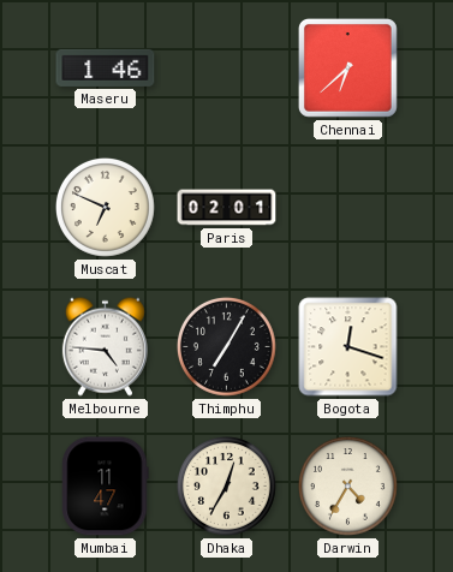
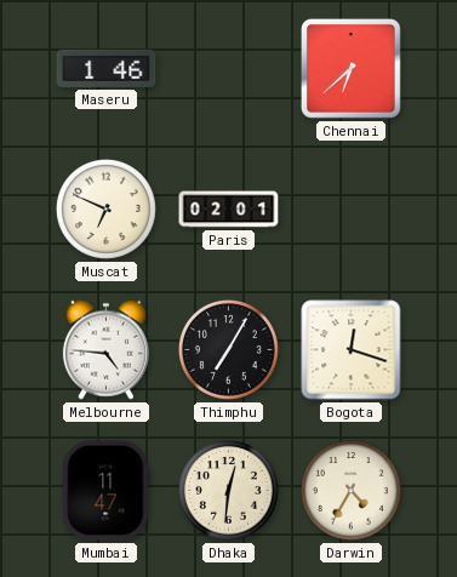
Dhaka: 12:35 -> 12:31
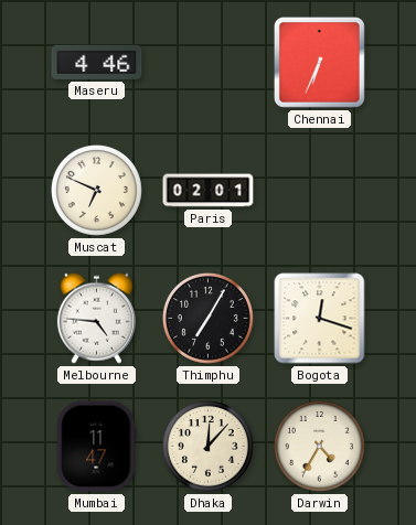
Maseru: 1:46 -> 4:46
Chennai: 6:38 -> 6:34
Dhaka: 12:31 -> 12:07
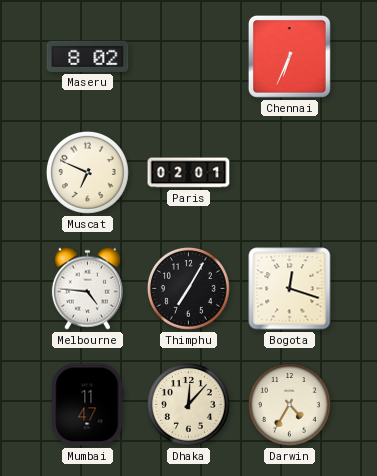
Maseru: 4:46 -> 8:02
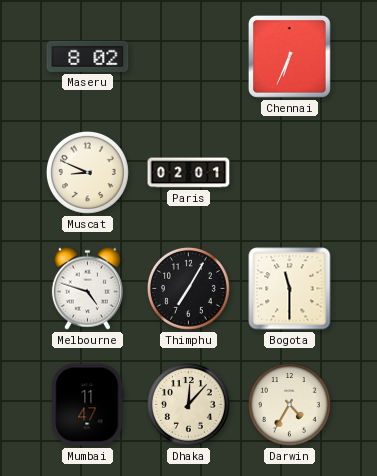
Muscat: 6:49 -> 8:49
Melbourne: 4:46 -> 4:48
Bogota: 12:18 -> 11:30
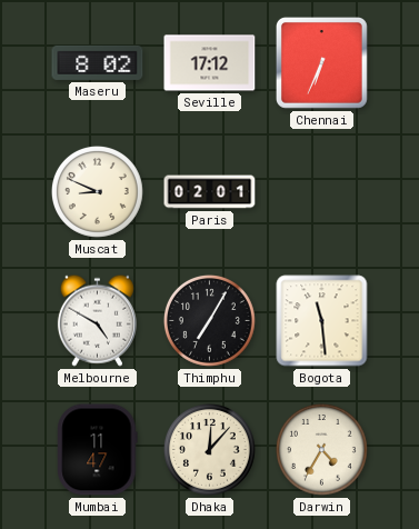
Seville: none -> 17:12
Melbourne: 4:48 -> 4:50
Bogota: 11:30 -> 11:29
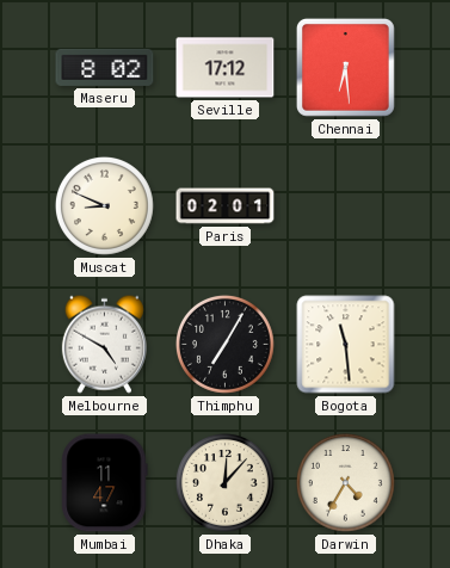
Chennai: 6:34 -> 6:29
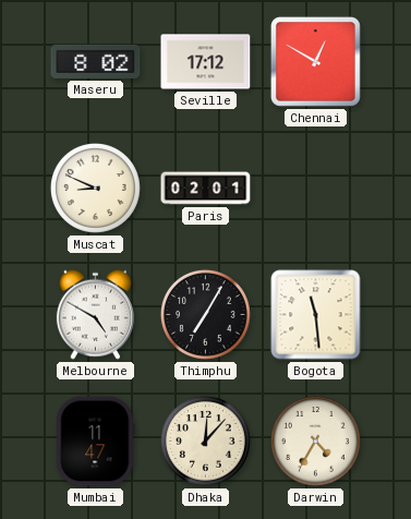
Chennai: 6:29 -> 12:50
